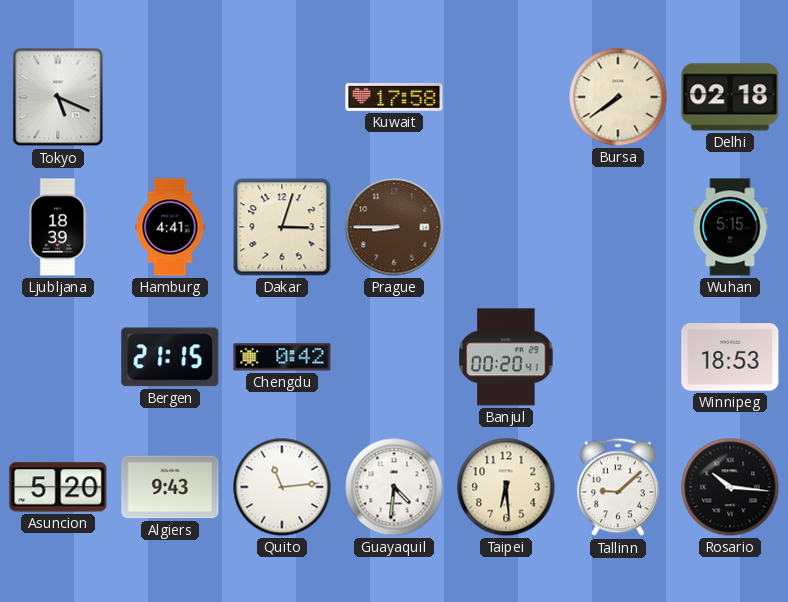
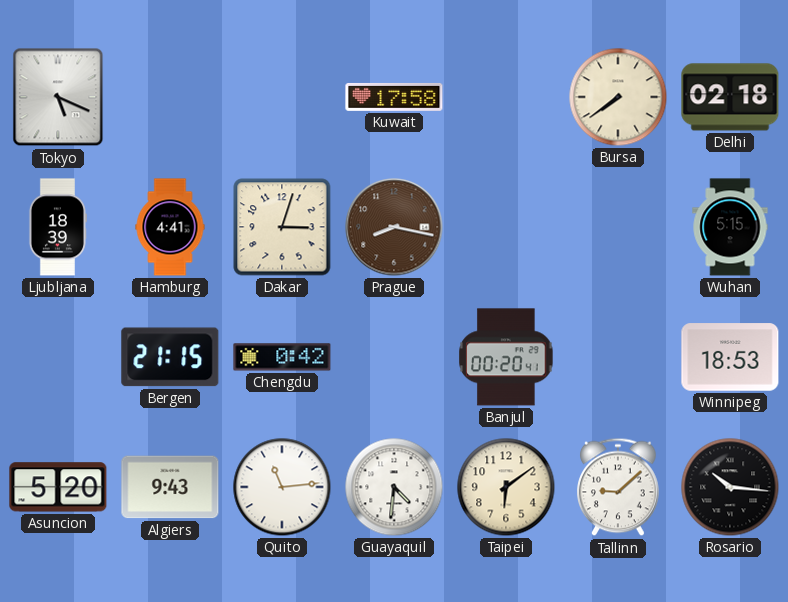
Prague: 8:45 -> 8:17
Taipei: 6:29 -> 6:09
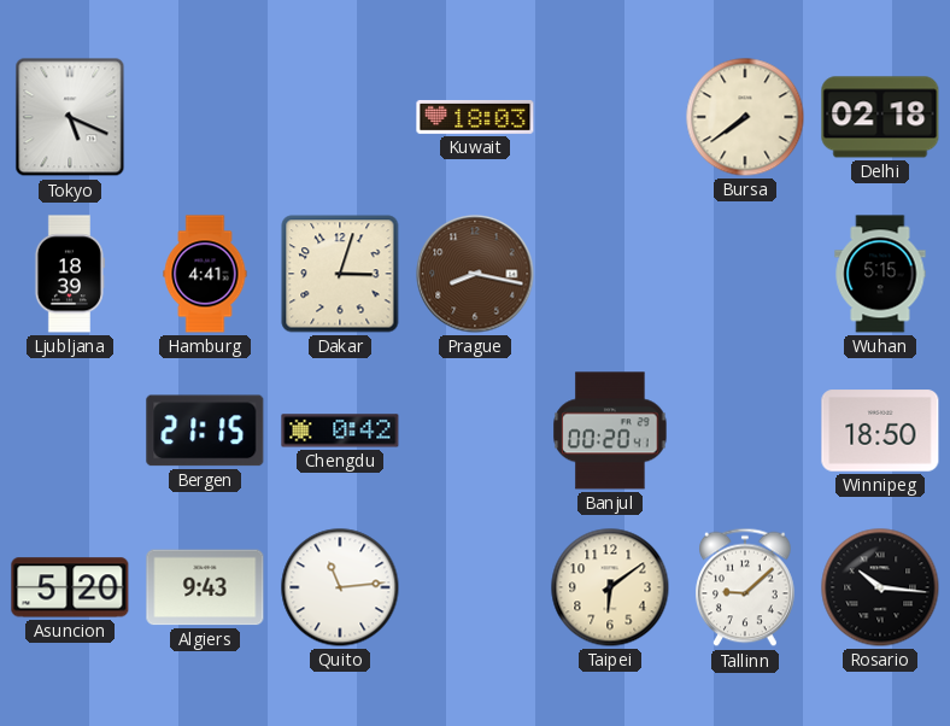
Kuwait: 17:58 -> 18:03
Winnipeg: 18:53 -> 18:50
Guayaquil: 4:31 -> none
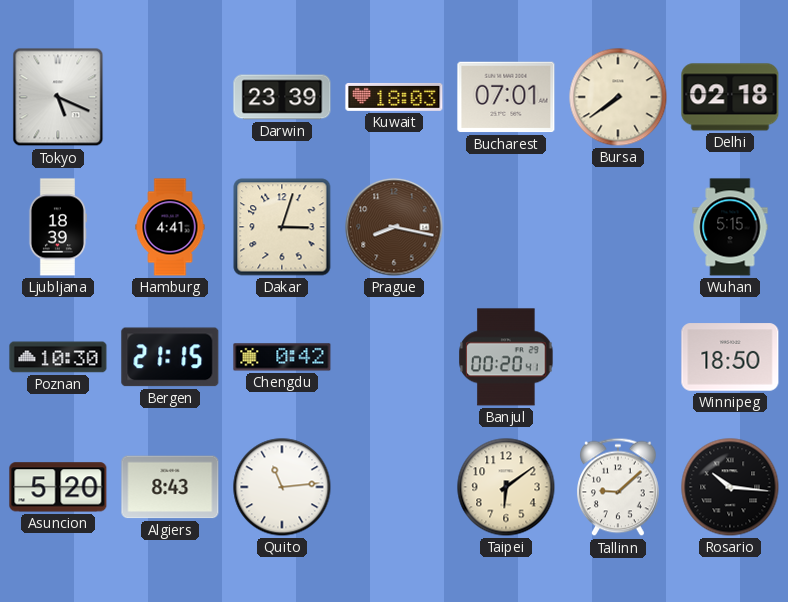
Darwin: none -> 23:39
Bucharest: none -> 07:01
Poznan: none -> 10:30
Algiers: 9:43 -> 8:43
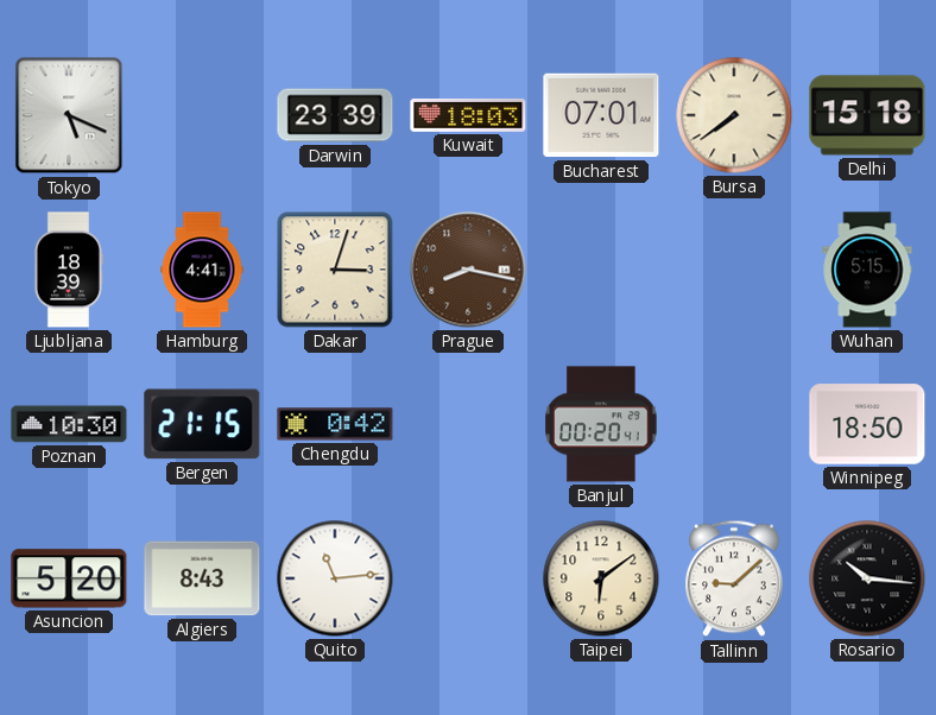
Delhi: 02:18 -> 15:18
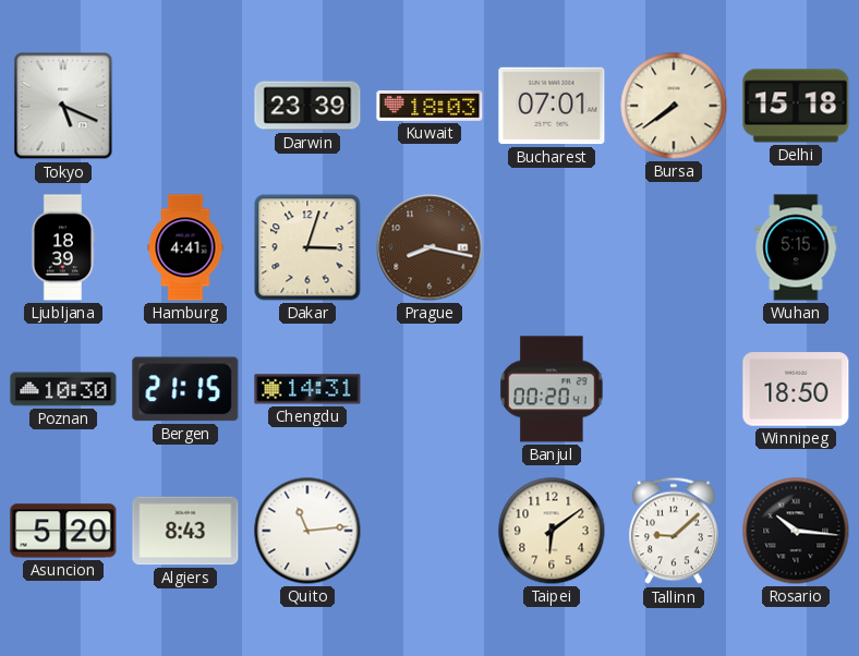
Chengdu: 0:42 -> 14:31
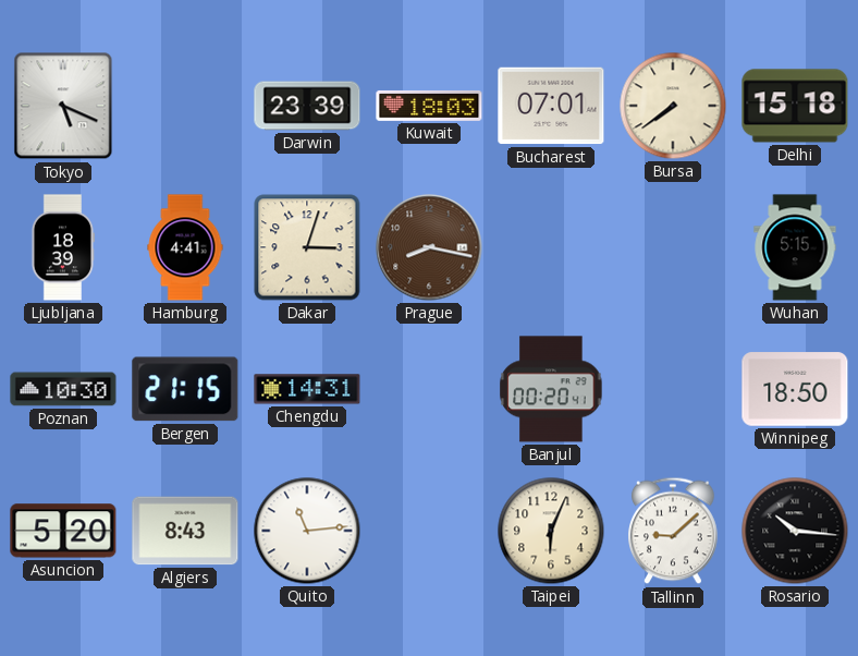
Taipei: 6:09 -> 6:04
